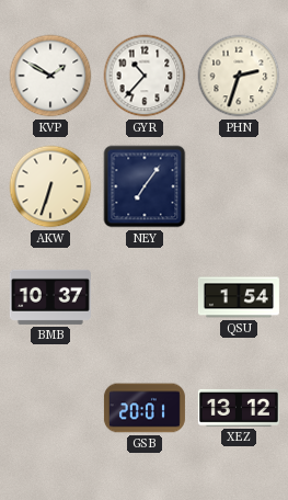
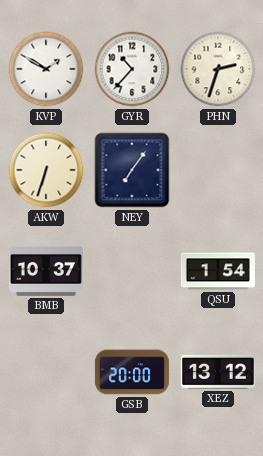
GSB: 20:01 -> 20:00
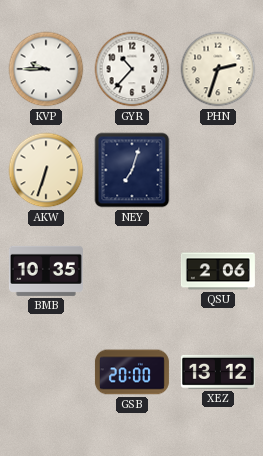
KVP: 1:50 -> 9:45
NEY: 7:06 -> 7:03
BMB: 10:37 -> 10:35
QSU: 1:54 -> 2:06
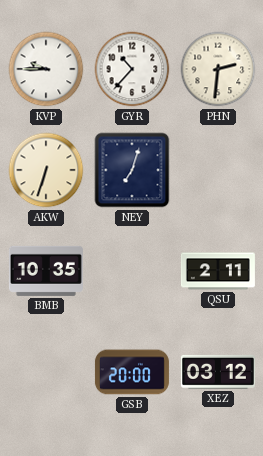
PHN: 2:33 -> 2:31
QSU: 2:06 -> 2:11
XEZ: 13:12 -> 03:12
